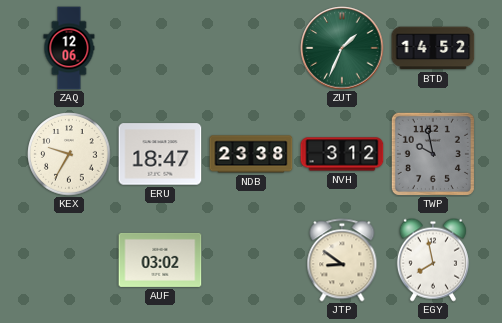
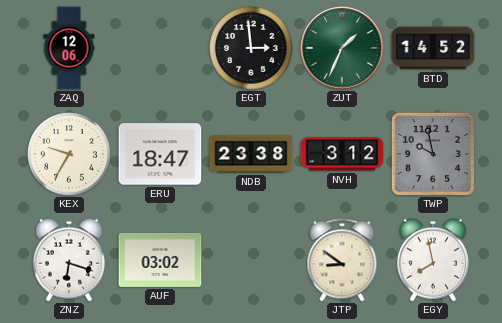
EGT: none -> 2:59
ZNZ: none -> 6:18
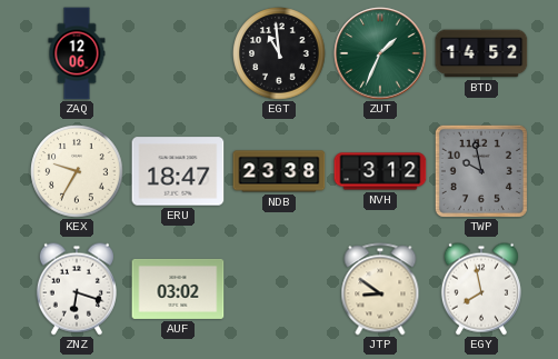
EGT: 2:59 -> 10:59
